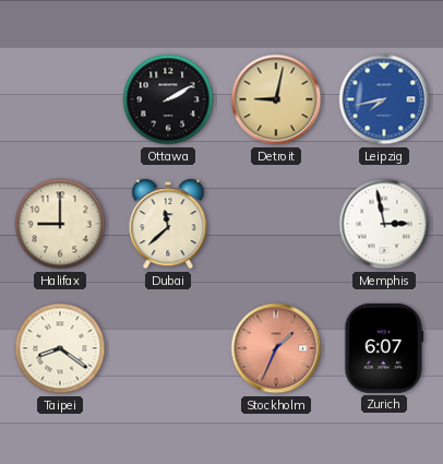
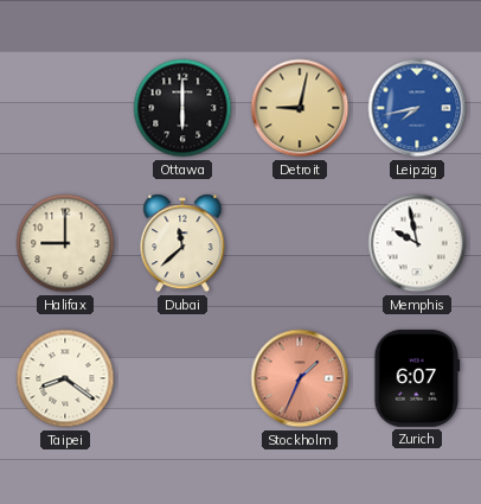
Ottawa: 2:10 -> 6:00
Memphis: 2:58 -> 9:58
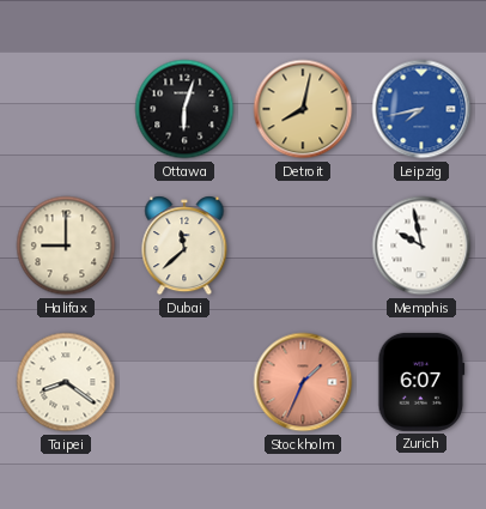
Ottawa: 6:00 -> 6:03
Detroit: 9:02 -> 8:02
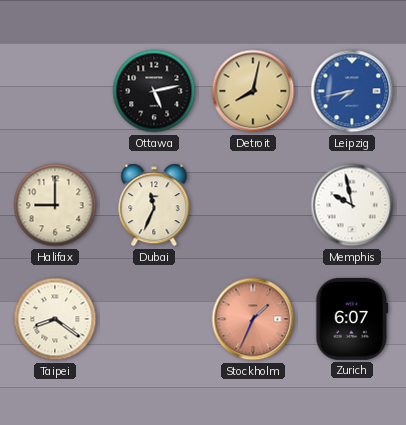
Ottawa: 6:03 -> 5:13
Dubai: 11:38 -> 11:34
